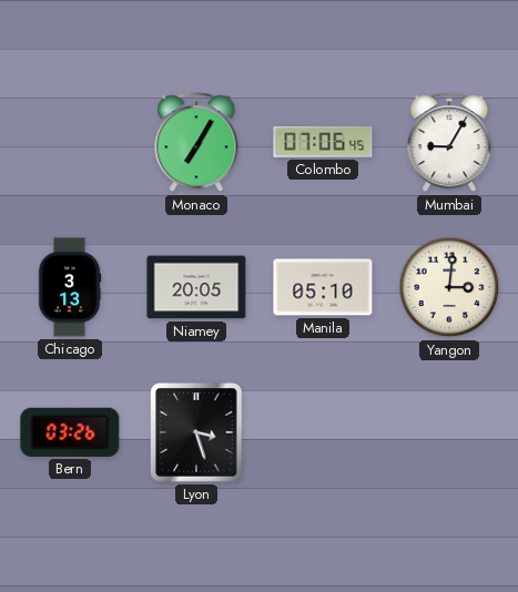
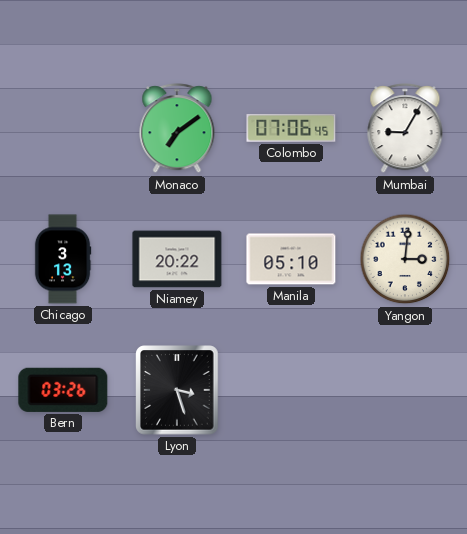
Monaco: 7:05 -> 7:09
Niamey: 20:05 -> 20:22
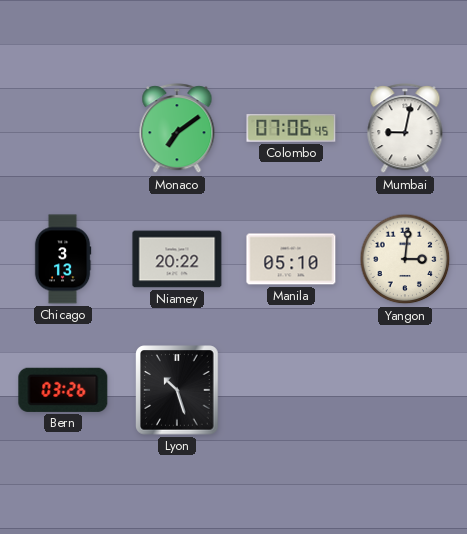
Mumbai: 9:05 -> 9:02
Lyon: 3:27 -> 10:27
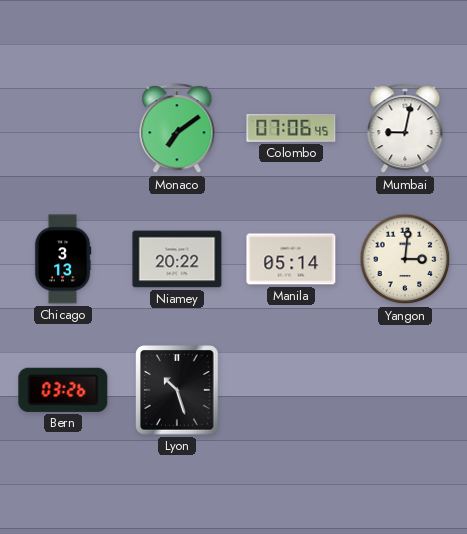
Manila: 05:10 -> 05:14
